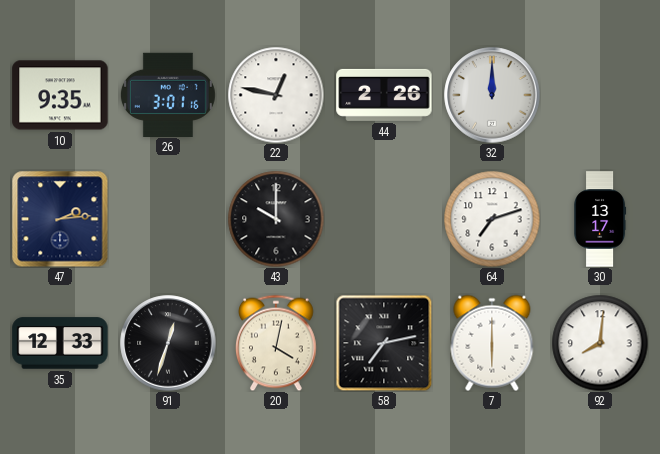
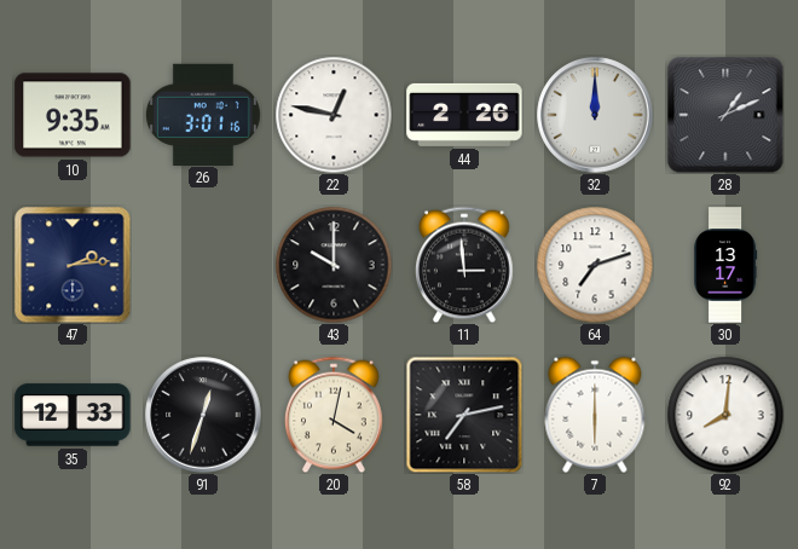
28: none -> 1:11
11: none -> 2:59
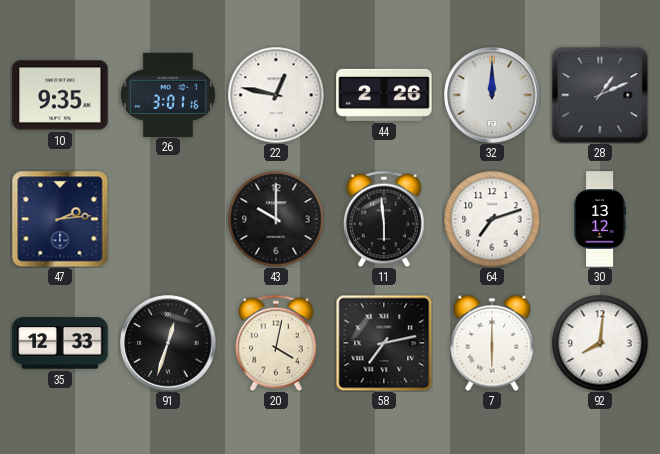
11: 2:59 -> 5:59
30: 13:17 -> 13:12
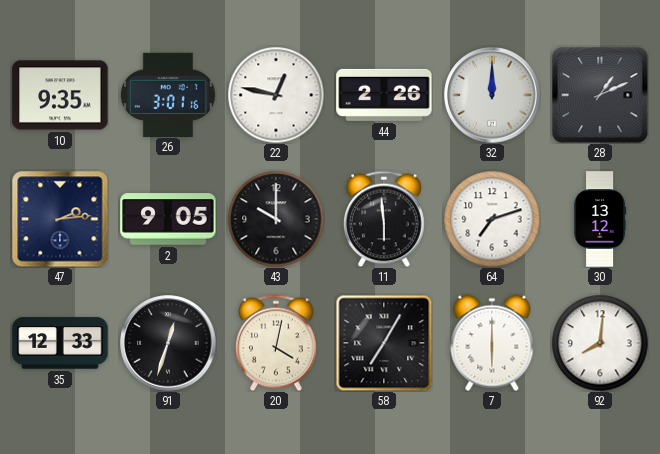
2: none -> 9:05
58: 7:13 -> 7:05
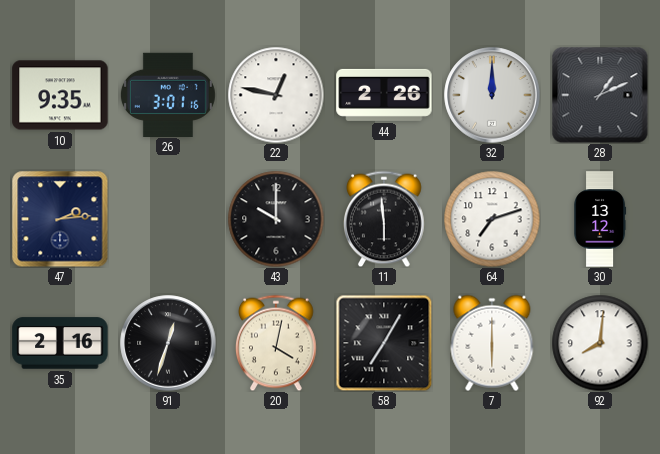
2: 9:05 -> none
35: 12:33 -> 2:16
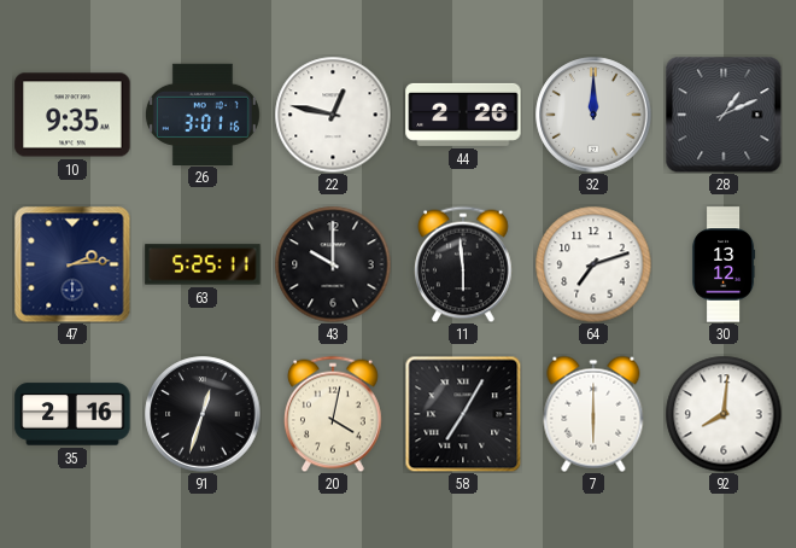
63: none -> 5:25
